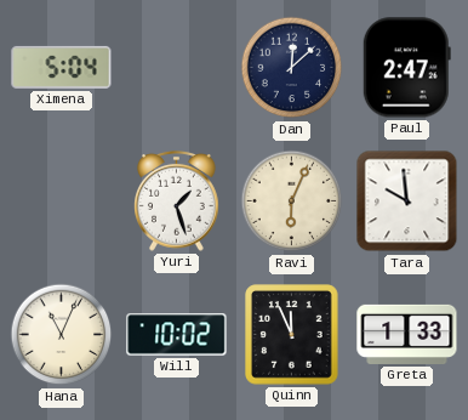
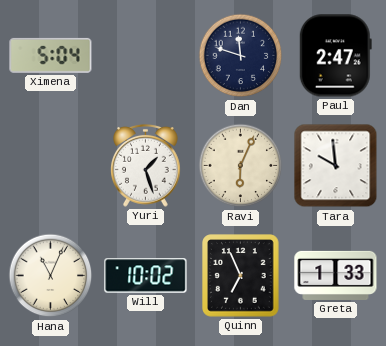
Dan: 12:08 -> 11:48
Quinn: 11:56 -> 6:56
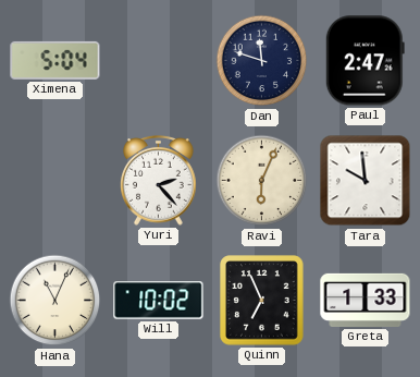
Yuri: 1:27 -> 2:23
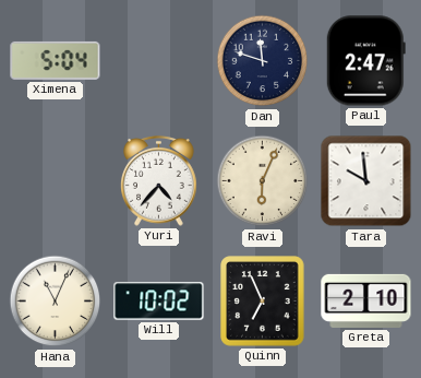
Yuri: 2:23 -> 4:37
Greta: 1:33 -> 2:10
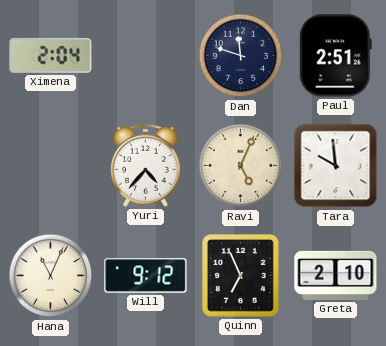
Ximena: 5:04 -> 2:04
Paul: 2:47 -> 2:51
Ravi: 6:04 -> 5:04
Will: 10:02 -> 9:12
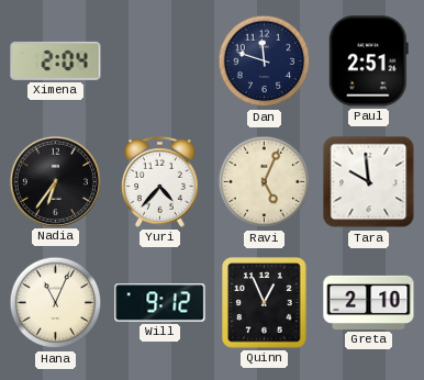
Nadia: none -> 6:36
Quinn: 6:56 -> 12:56
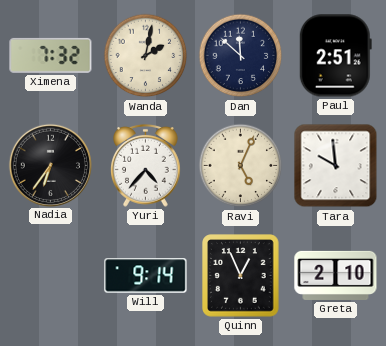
Ximena: 2:04 -> 7:32
Wanda: none -> 2:02
Dan: 11:48 -> 11:52
Hana: 11:04 -> none
Will: 9:12 -> 9:14
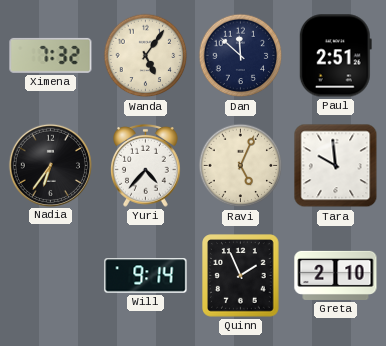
Wanda: 2:02 -> 5:06
Quinn: 12:56 -> 1:56
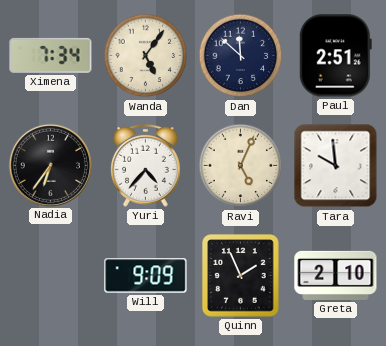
Ximena: 7:32 -> 7:34
Will: 9:14 -> 9:09
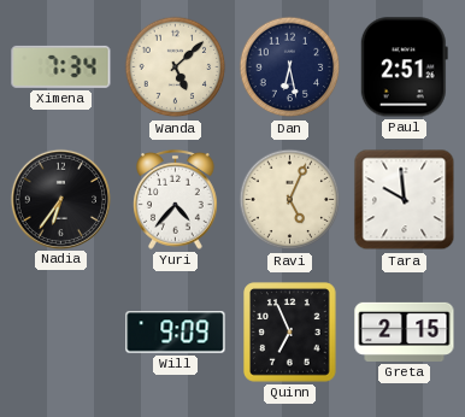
Wanda: 5:06 -> 5:08
Dan: 11:52 -> 6:28
Quinn: 1:56 -> 6:56
Greta: 2:10 -> 2:15
